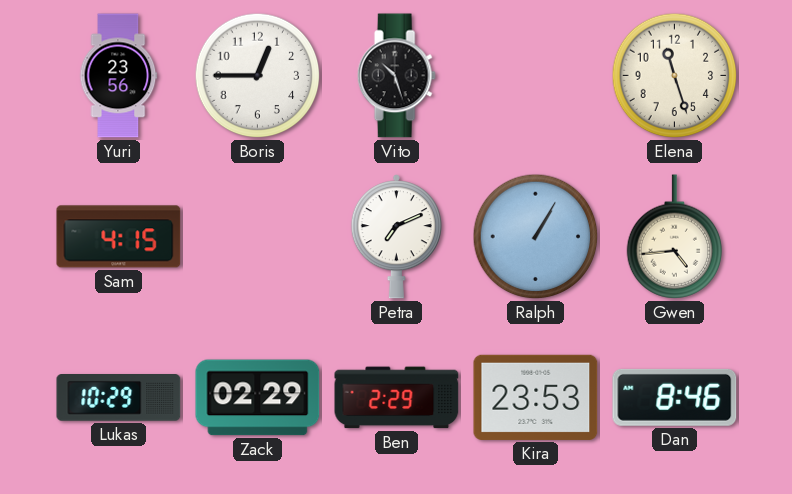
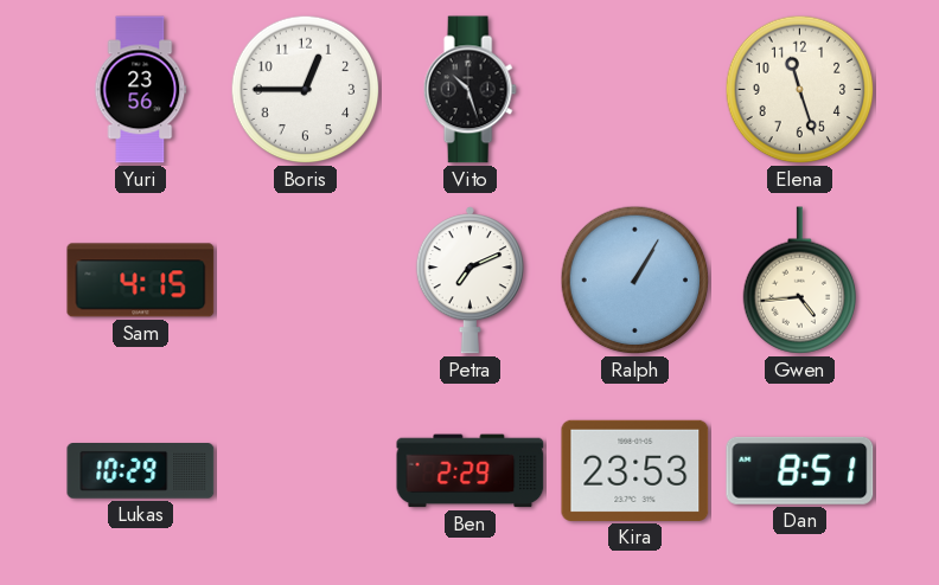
Zack: 02:29 -> none
Dan: 8:46 -> 8:51
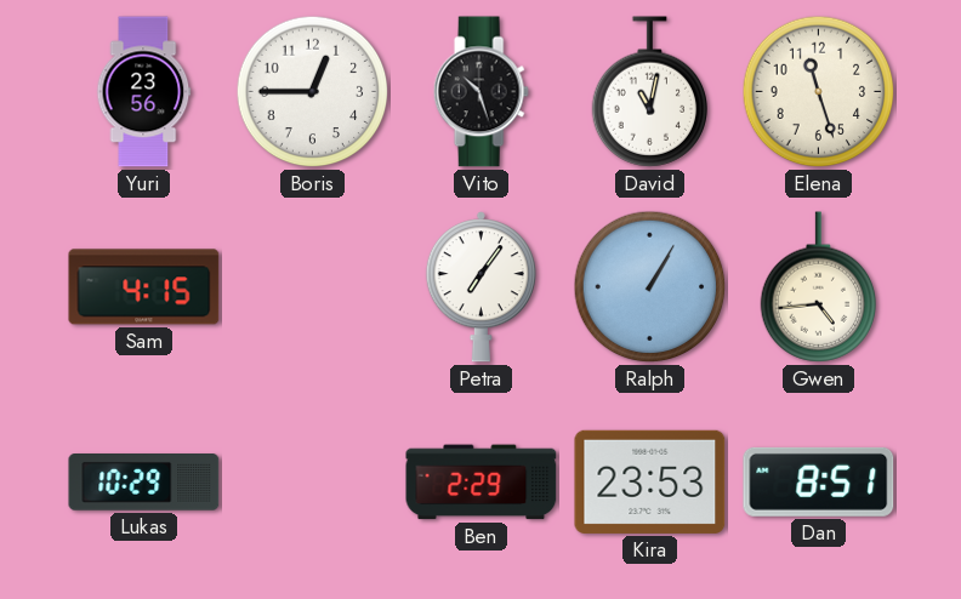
David: none -> 11:02
Petra: 7:11 -> 7:06
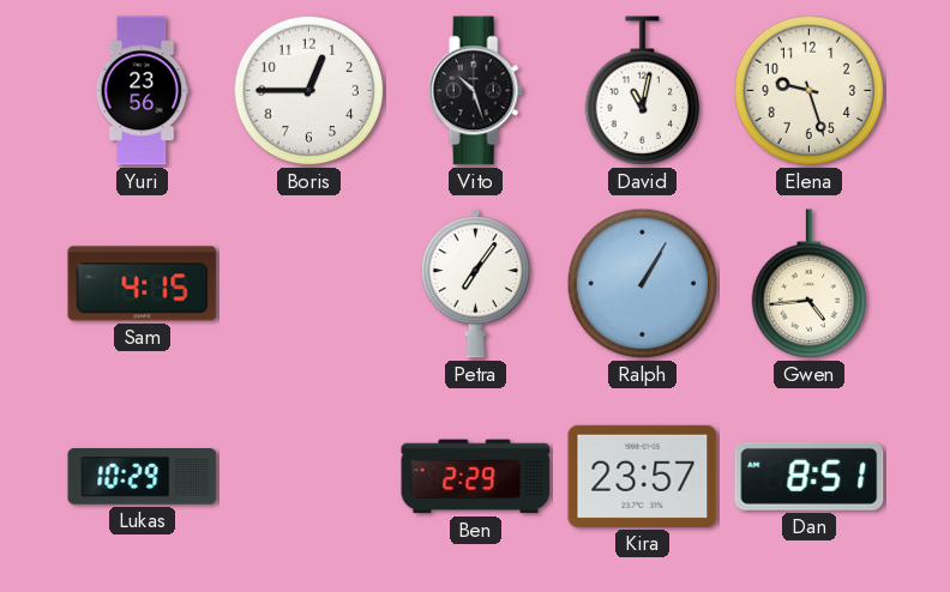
Elena: 11:27 -> 9:27
Kira: 23:53 -> 23:57
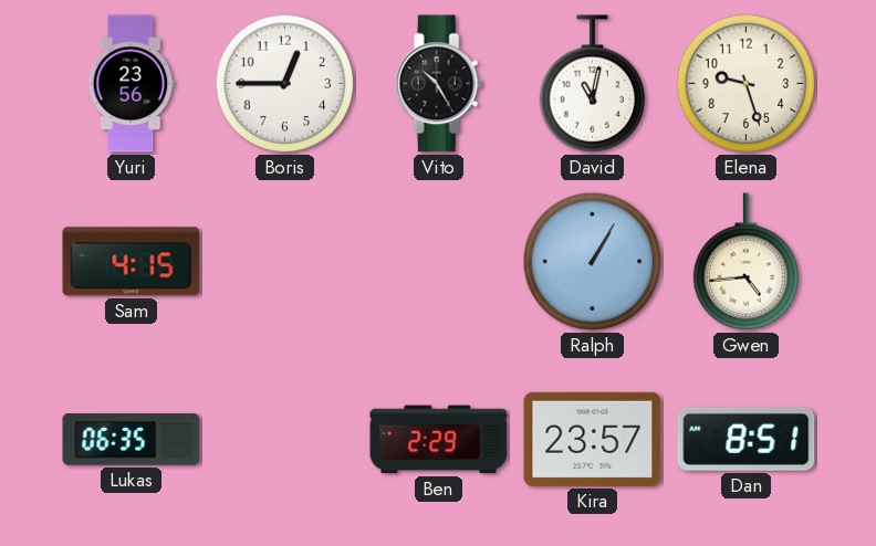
Vito: 10:27 -> 10:25
Petra: 7:06 -> none
Lukas: 10:29 -> 06:35
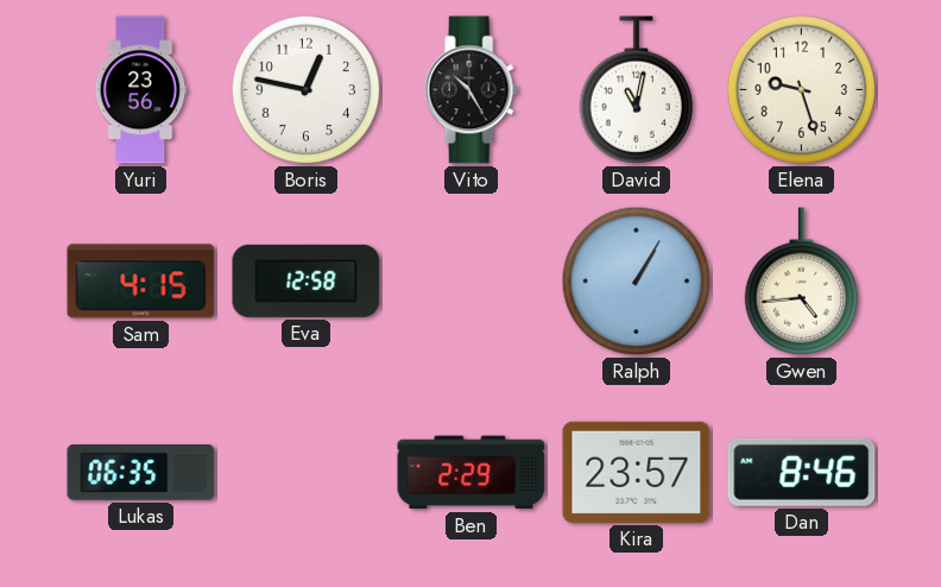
Boris: 12:45 -> 12:47
Eva: none -> 12:58
Dan: 8:51 -> 8:46
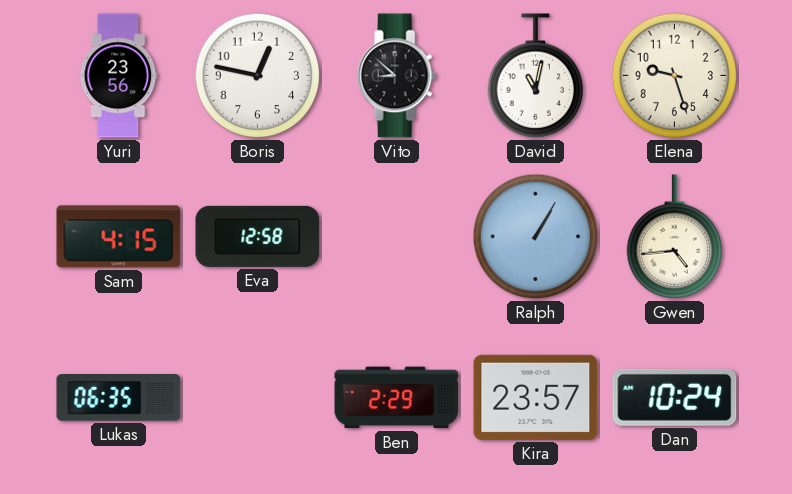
Vito: 10:25 -> 8:52
Dan: 8:46 -> 10:24
